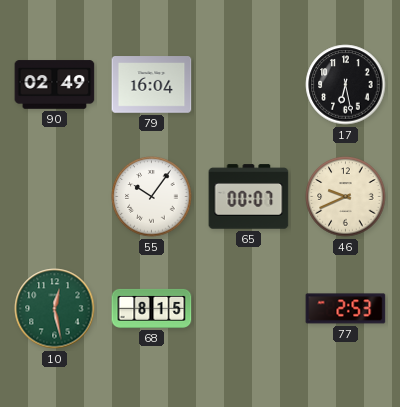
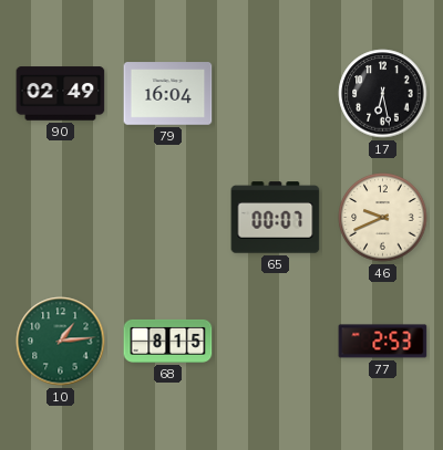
55: 10:06 -> none
10: 12:28 -> 1:14
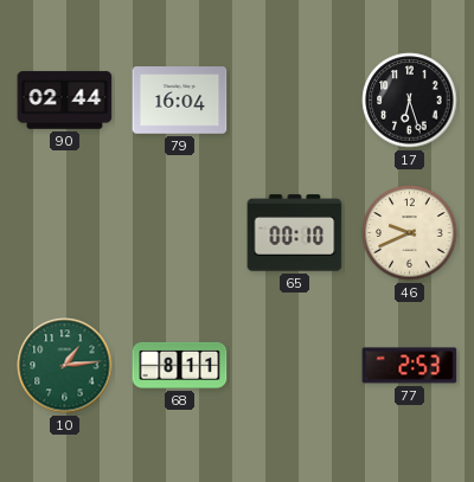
90: 02:49 -> 02:44
17: 6:28 -> 6:27
65: 00:07 -> 00:10
68: 8:15 -> 8:11
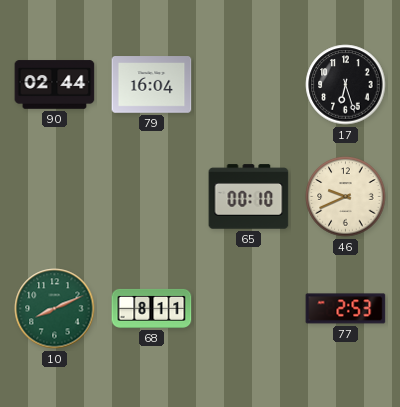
10: 1:14 -> 8:11
